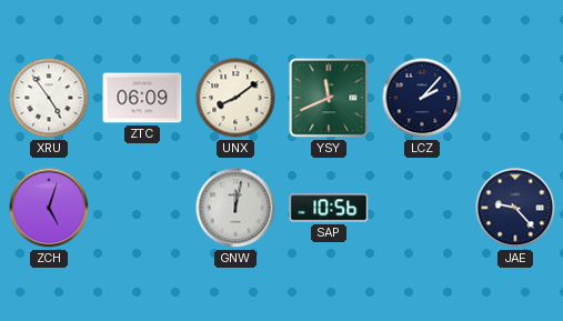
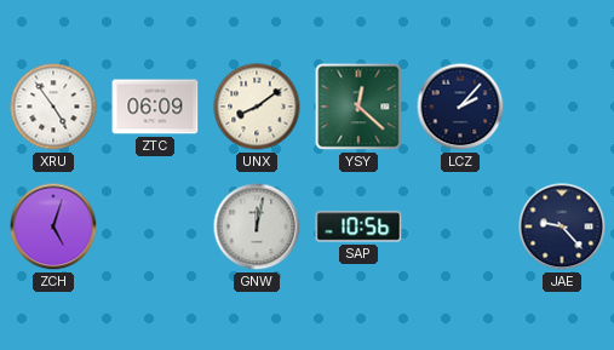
YSY: 11:41 -> 12:22
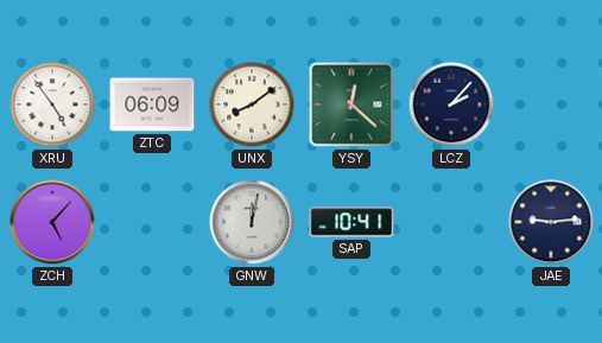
ZCH: 5:03 -> 5:07
SAP: 10:56 -> 10:41
JAE: 9:23 -> 9:14
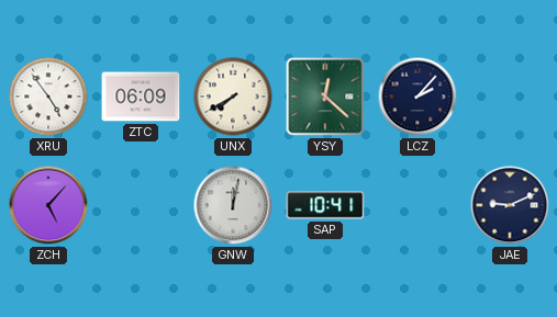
UNX: 8:09 -> 7:40
JAE: 9:14 -> 9:11
